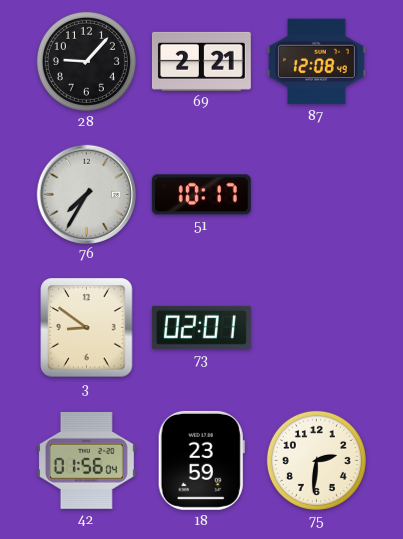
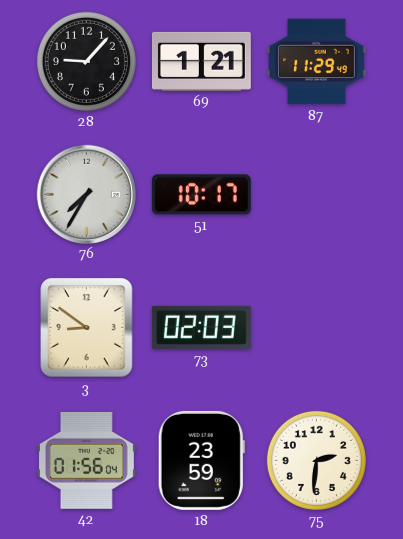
69: 2:21 -> 1:21
87: 12:08 -> 11:29
73: 02:01 -> 02:03
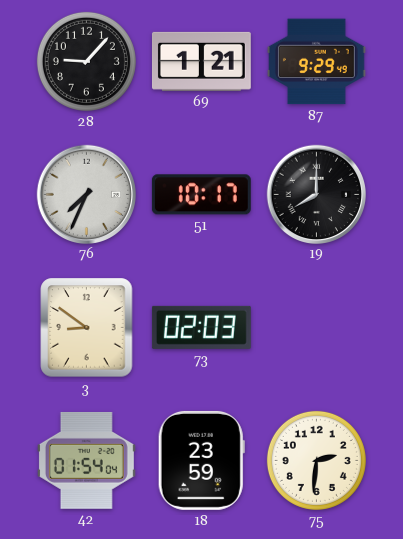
87: 11:29 -> 9:29
76: 7:35 -> 7:34
19: none -> 8:00
42: 01:56 -> 01:54
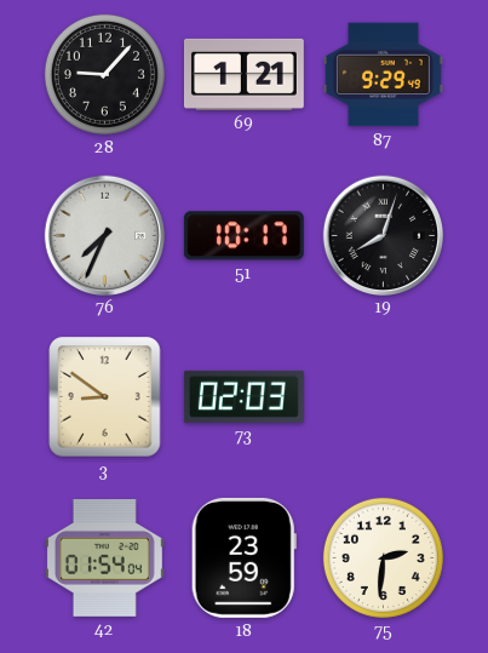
19: 8:00 -> 8:03
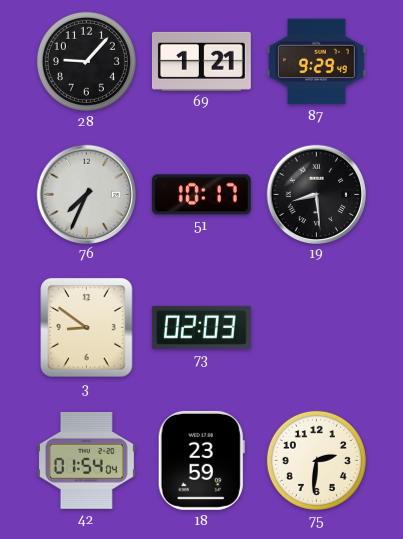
19: 8:03 -> 8:29
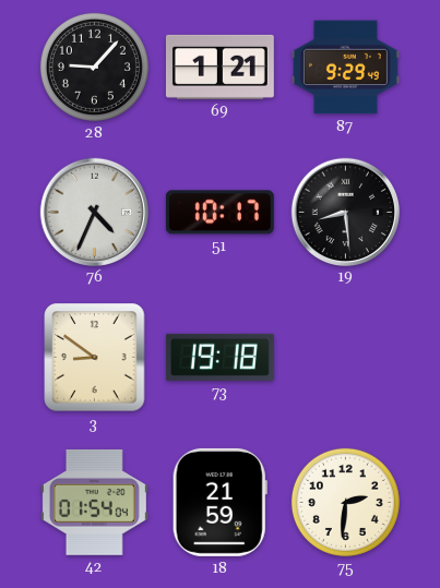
76: 7:34 -> 4:34
73: 02:03 -> 19:18
18: 23:59 -> 21:59
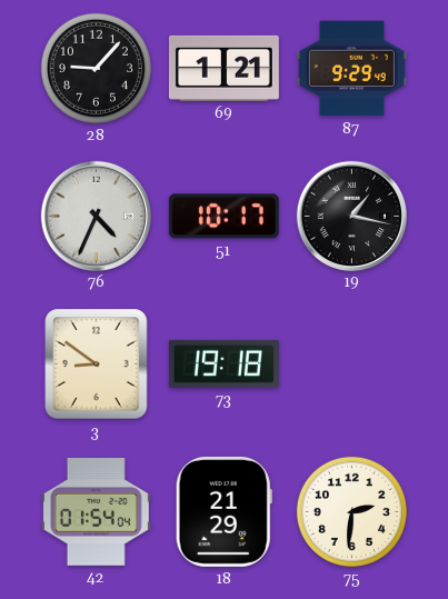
19: 8:29 -> 1:17
18: 21:59 -> 21:29
